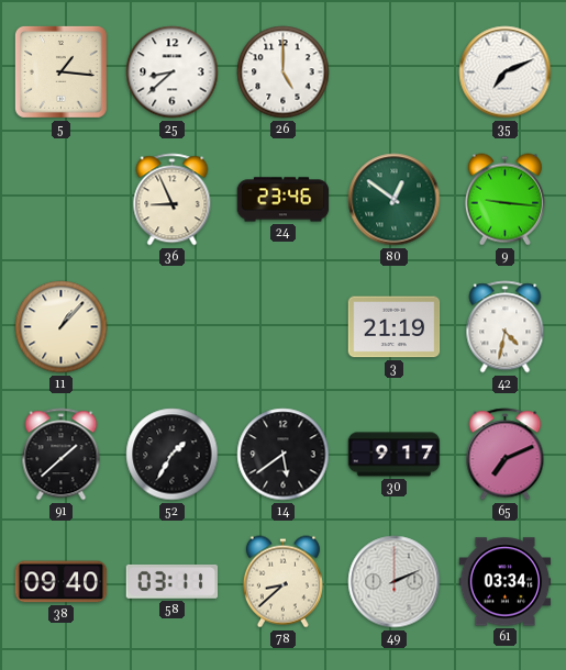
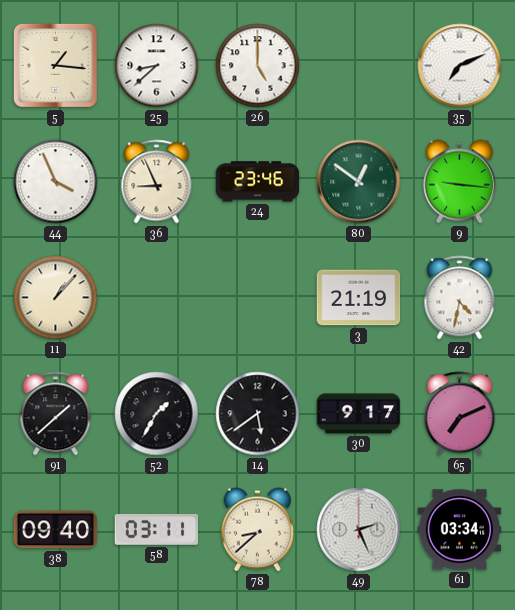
44: none -> 3:56
49: 2:11 -> 2:26
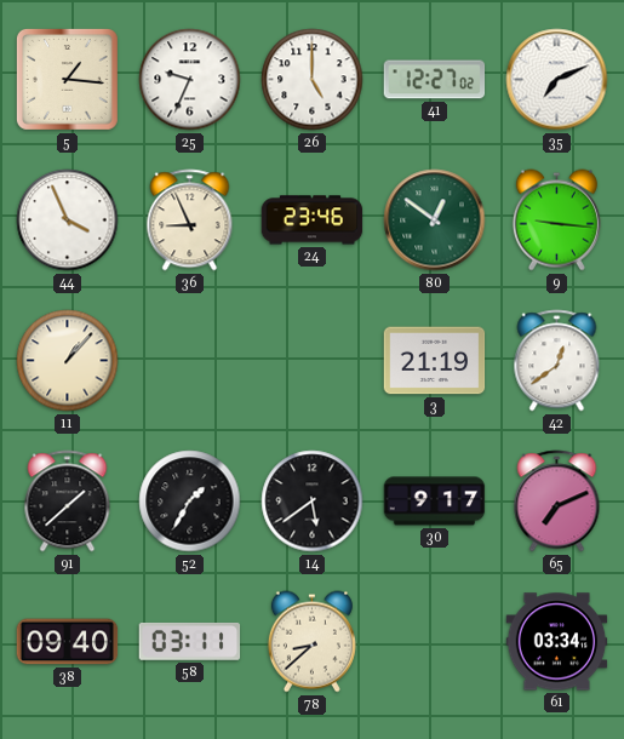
25: 8:38 -> 9:34
41: none -> 12:27
42: 4:32 -> 12:39
49: 2:26 -> none
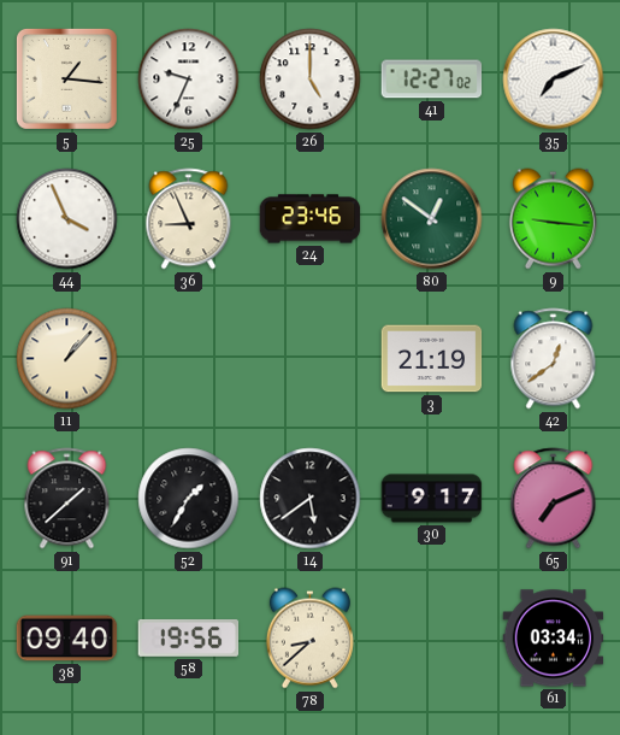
58: 03:11 -> 19:56
